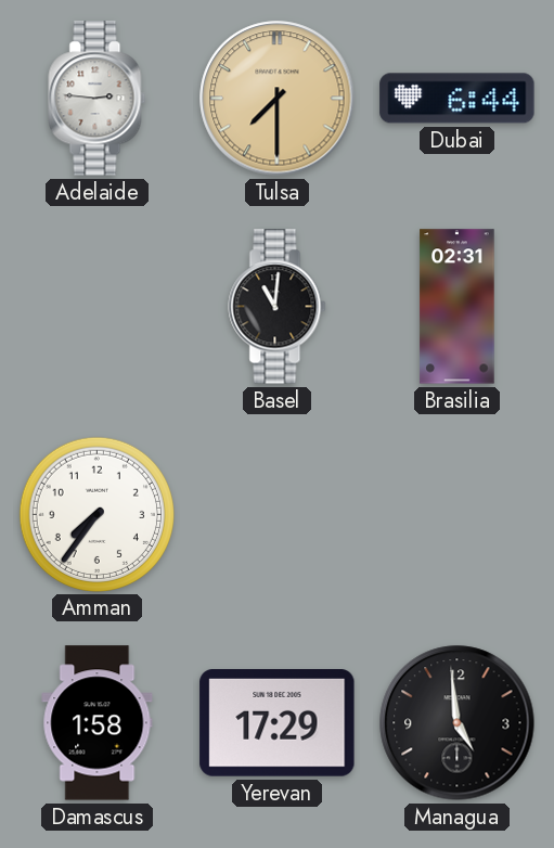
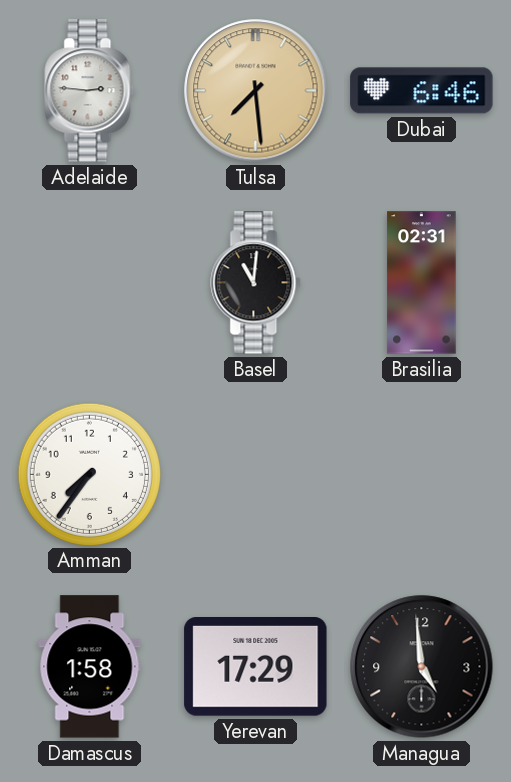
Tulsa: 7:30 -> 7:29
Dubai: 6:44 -> 6:46
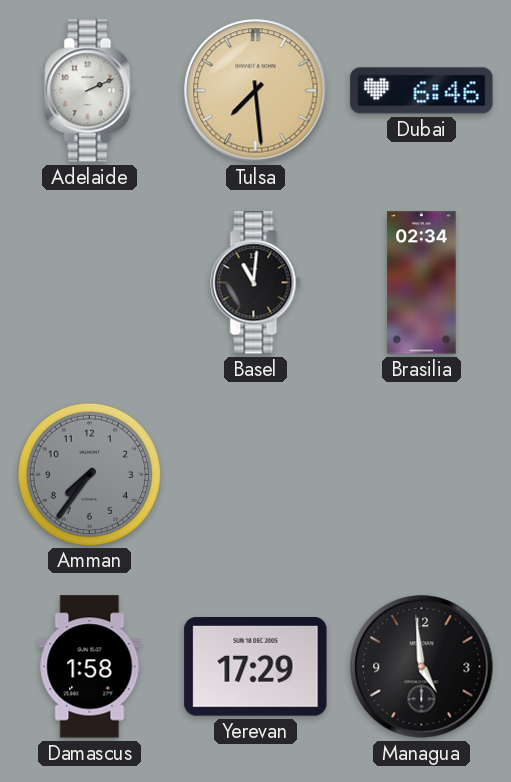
Adelaide: 2:46 -> 2:11
Brasilia: 02:31 -> 02:34
Amman dial: white -> grey
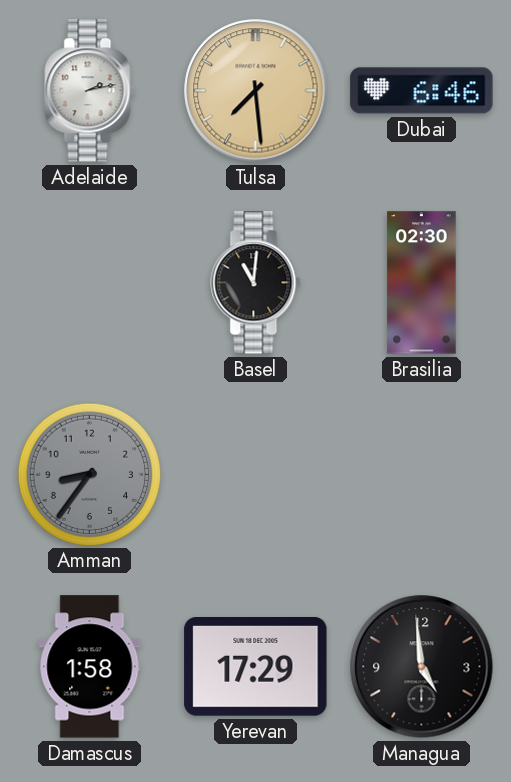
Adelaide: 2:11 -> 2:13
Brasilia: 02:34 -> 02:30
Amman: 7:36 -> 8:36
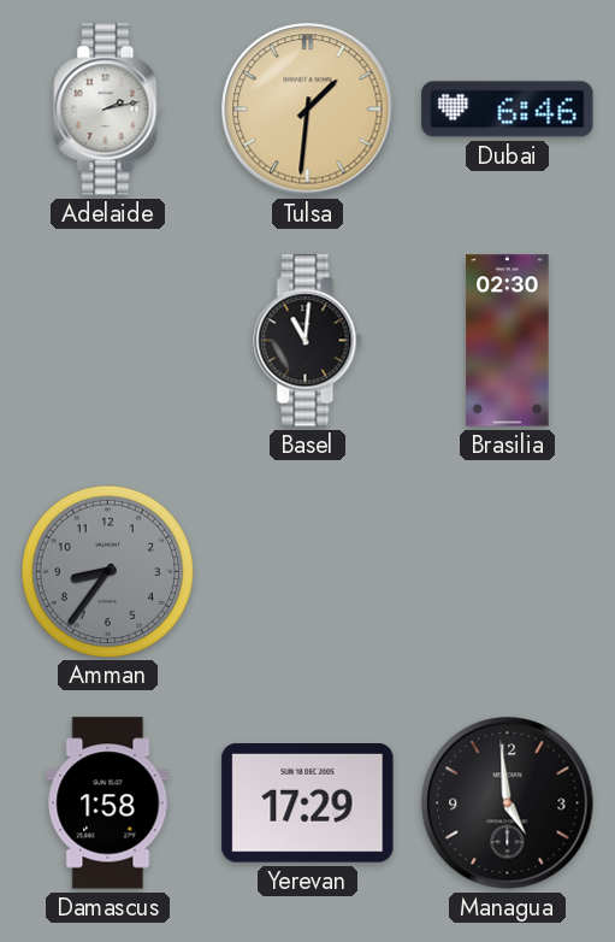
Tulsa: 7:29 -> 1:31
